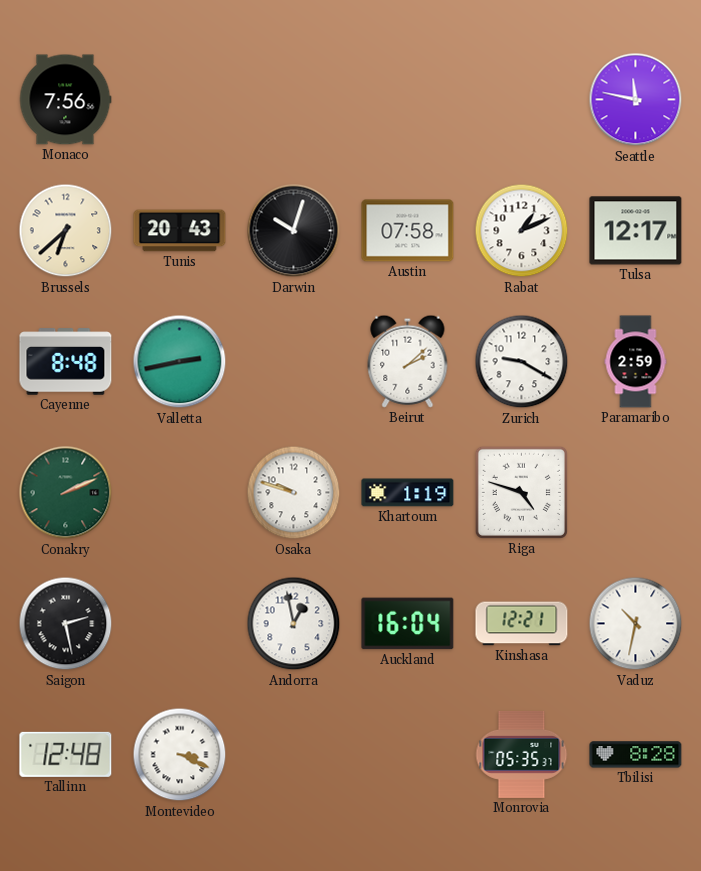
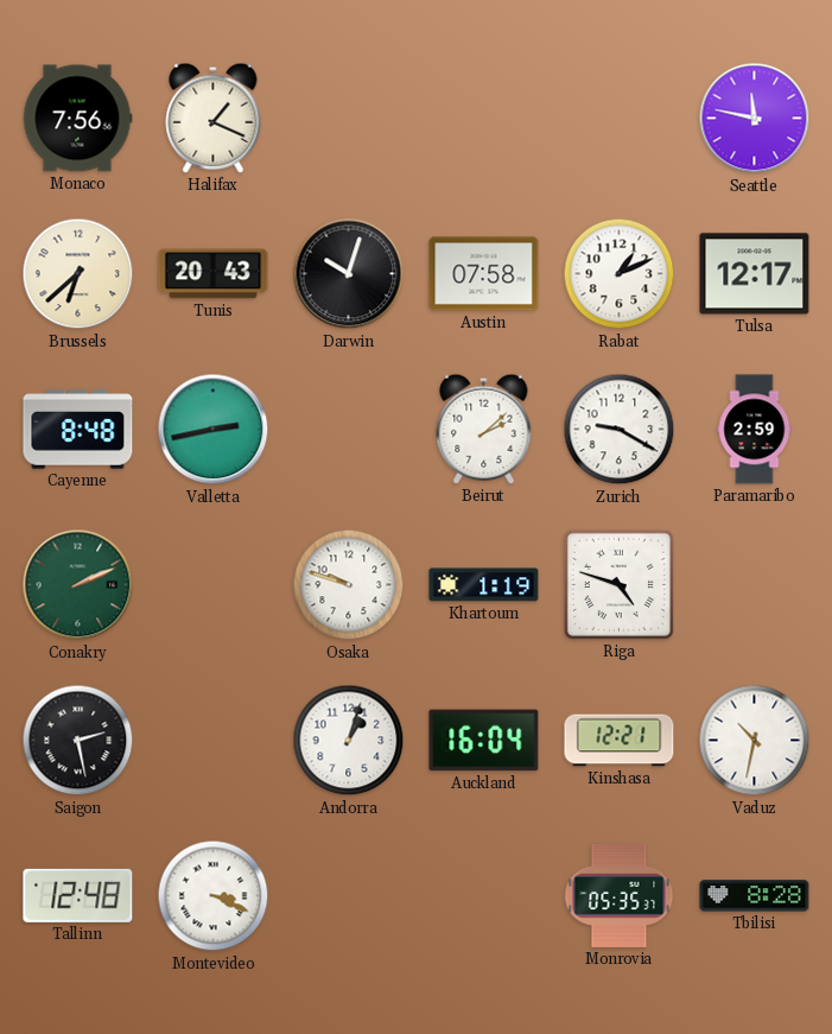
Halifax: none -> 1:19
Andorra: 12:58 -> 1:03
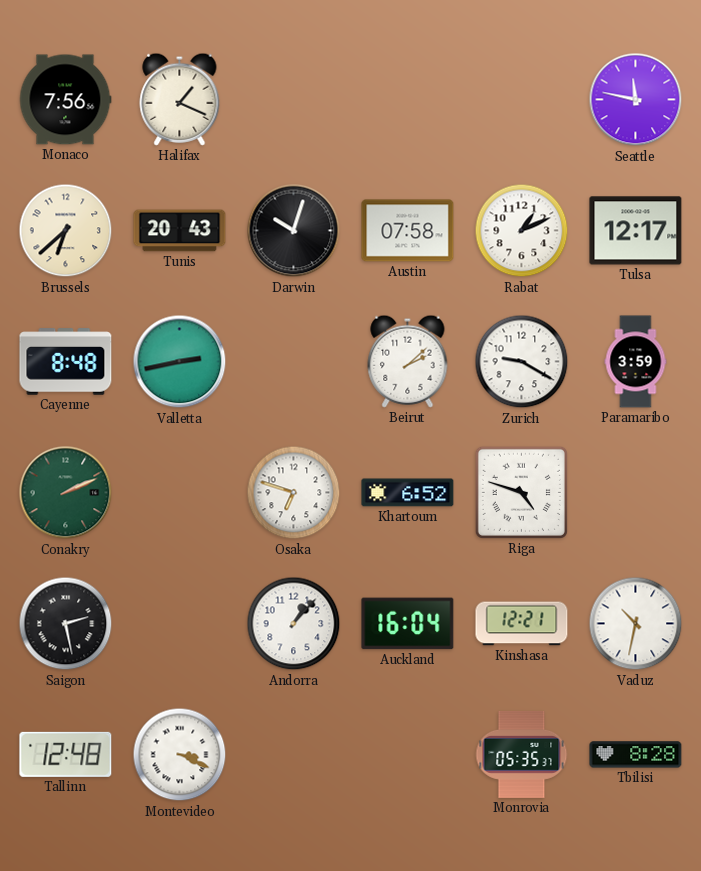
Paramaribo: 2:59 -> 3:59
Osaka: 9:48 -> 6:48
Khartoum: 1:19 -> 6:52
Andorra: 1:03 -> 1:07
